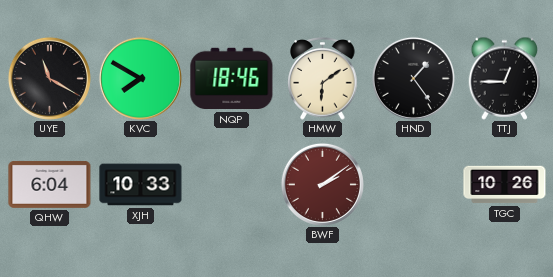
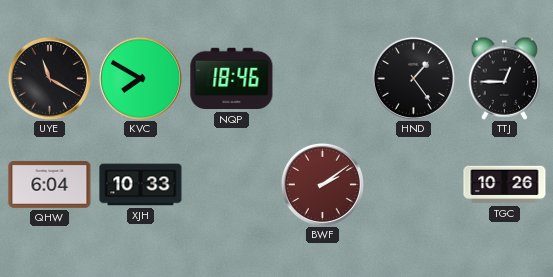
HMW: 6:09 -> none
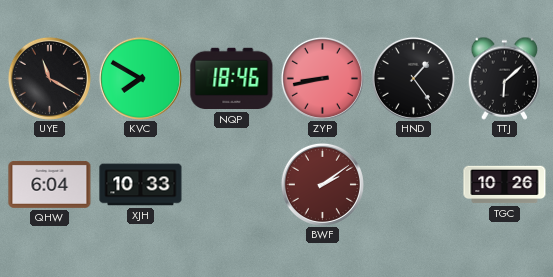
ZYP: none -> 8:43
TTJ: 12:45 -> 6:08
